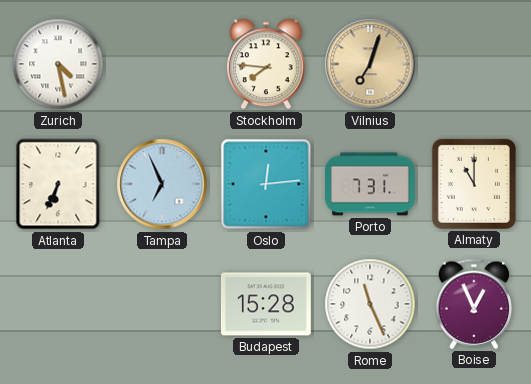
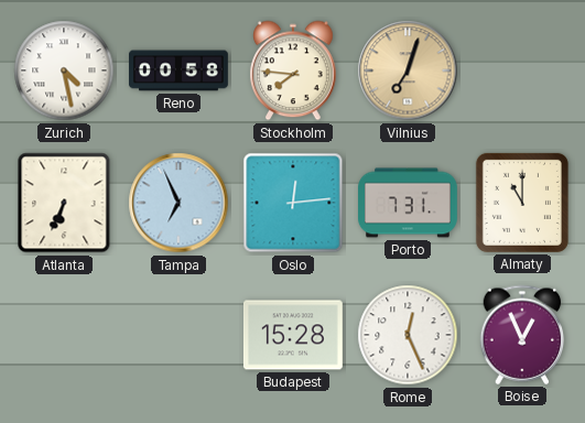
Reno: none -> 00:58
Rome: 11:26 -> 12:26
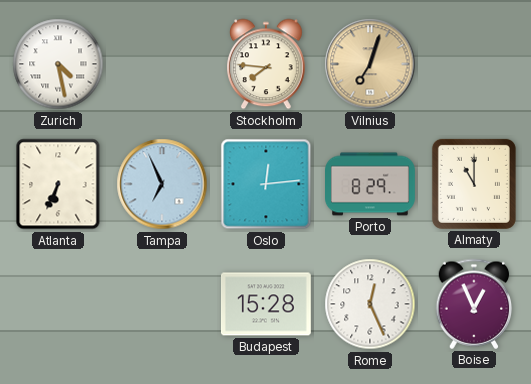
Reno: 00:58 -> none
Porto: 7:31 -> 8:29
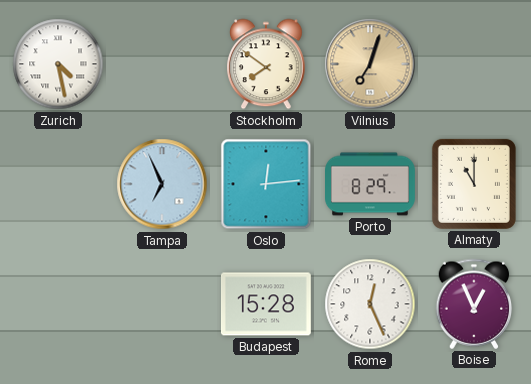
Stockholm: 7:46 -> 7:51
Atlanta: 6:34 -> none
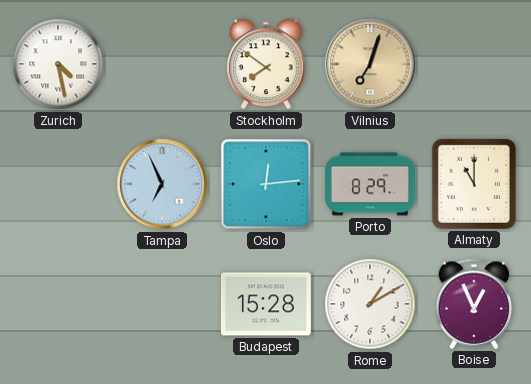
Rome: 12:26 -> 1:10
